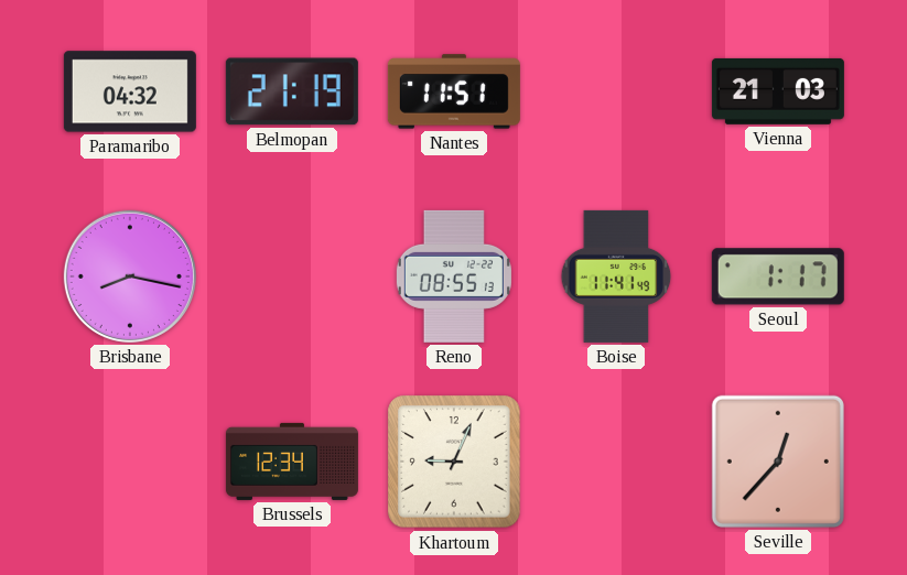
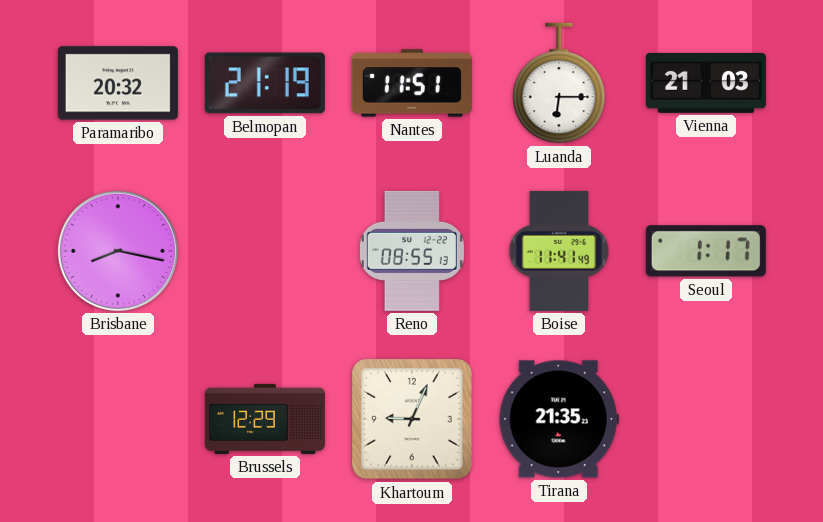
Paramaribo: 04:32 -> 20:32
Luanda: none -> 6:15
Brussels: 12:34 -> 12:29
Tirana: none -> 21:35
Seville: 12:37 -> none
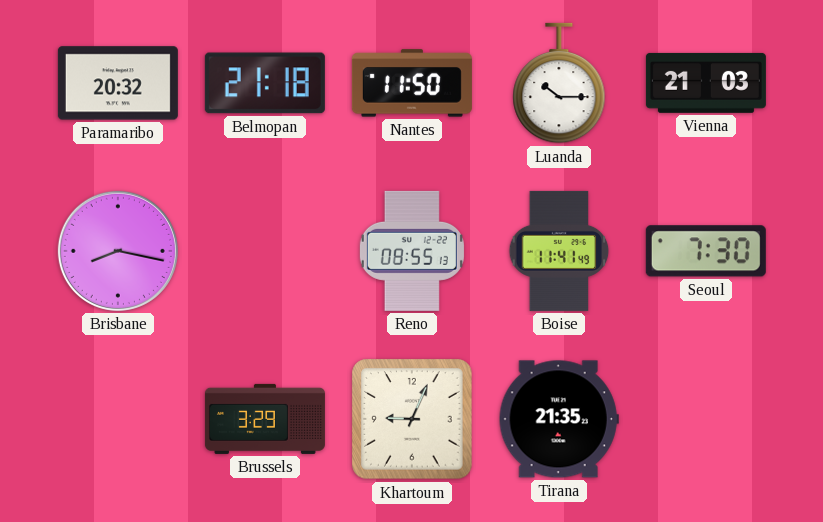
Belmopan: 21:19 -> 21:18
Nantes: 11:51 -> 11:50
Luanda: 6:15 -> 10:15
Seoul: 1:17 -> 7:30
Brussels: 12:29 -> 3:29
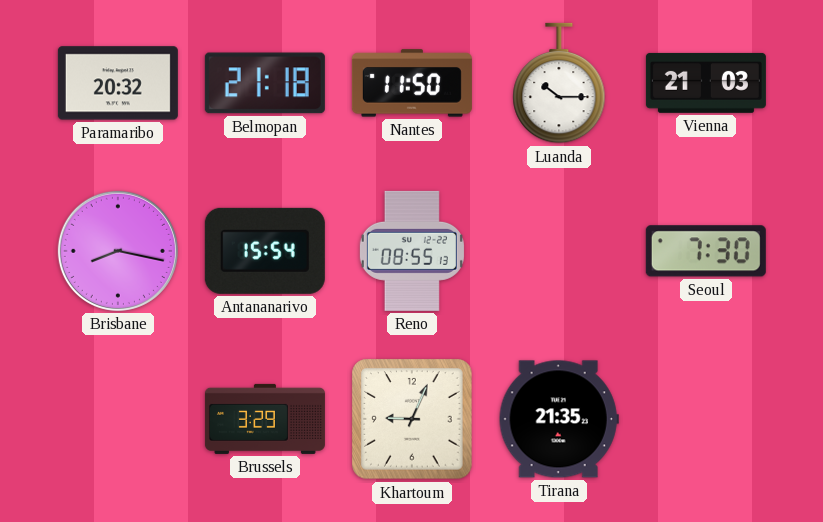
Antananarivo: none -> 15:54
Boise: 11:41 -> none
